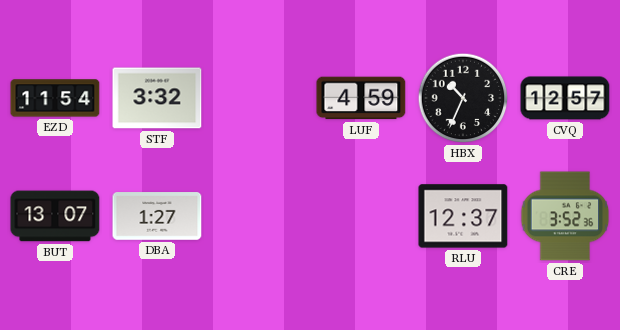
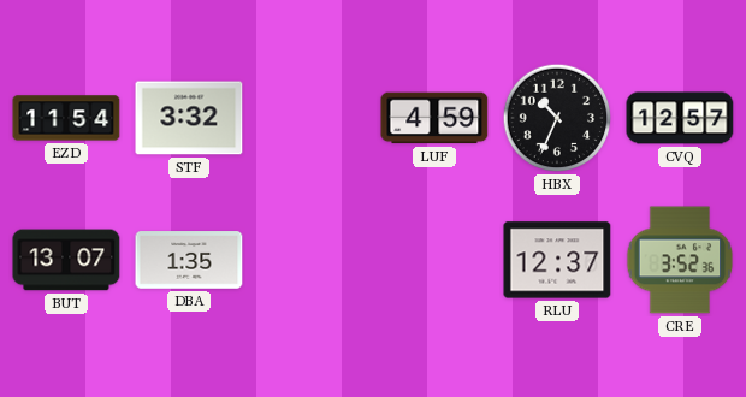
DBA: 1:27 -> 1:35
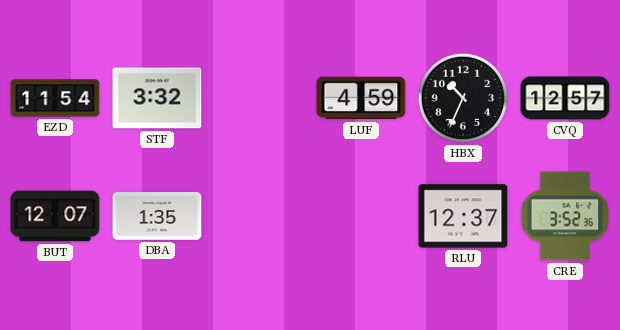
BUT: 13:07 -> 12:07
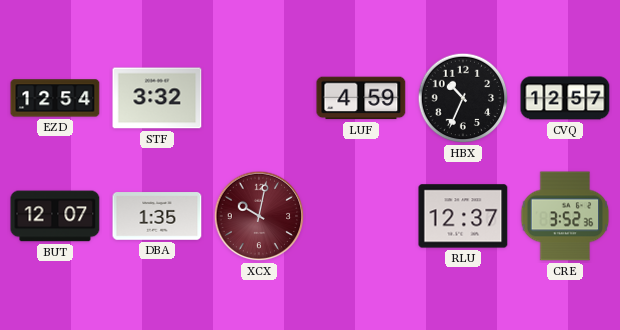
EZD: 11:54 -> 12:54
XCX: none -> 10:02
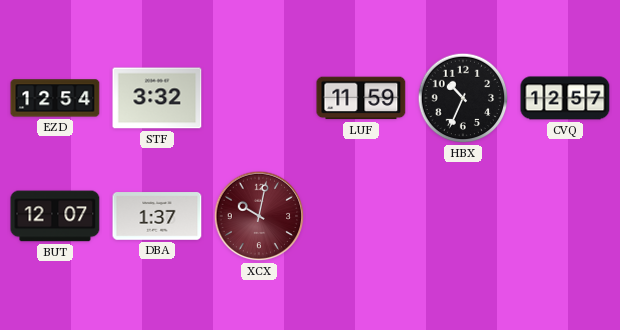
LUF: 4:59 -> 11:59
DBA: 1:35 -> 1:37
RLU: 12:37 -> none
CRE: 3:52 -> none
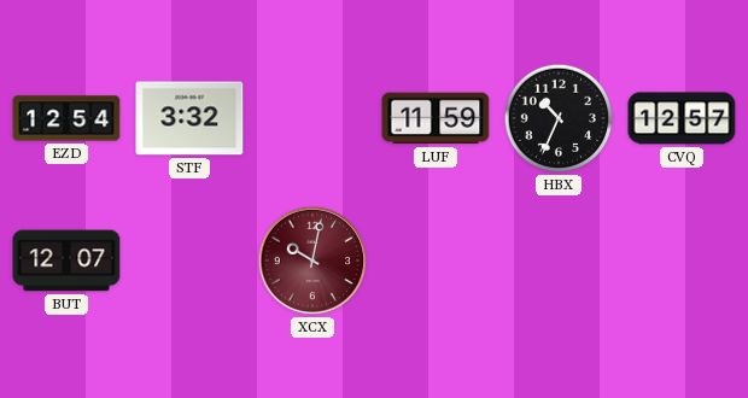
DBA: 1:37 -> none
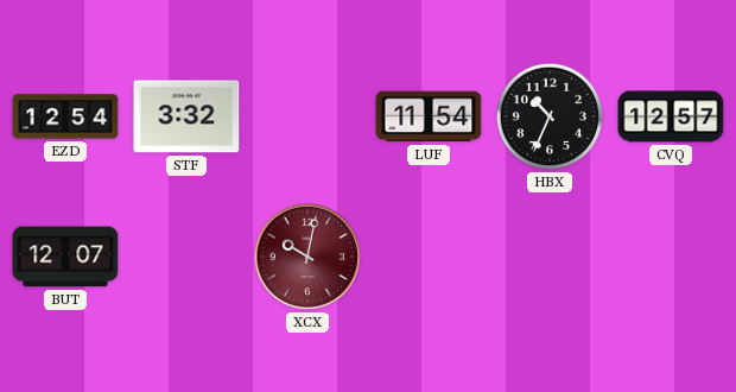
LUF: 11:59 -> 11:54
